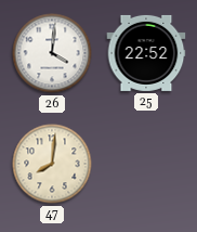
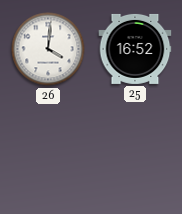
25: 22:52 -> 16:52
47: 8:01 -> none
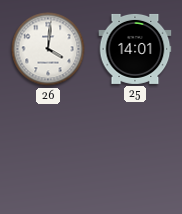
25: 16:52 -> 14:01
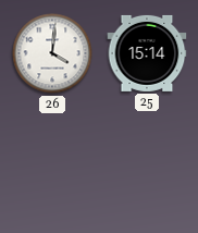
25: 14:01 -> 15:14
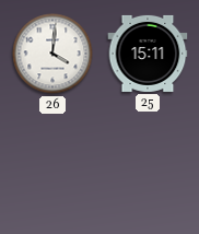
25: 15:14 -> 15:11
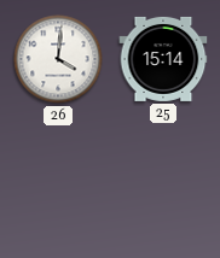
25: 15:11 -> 15:14
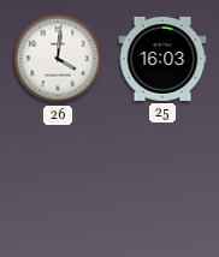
25: 15:14 -> 16:03
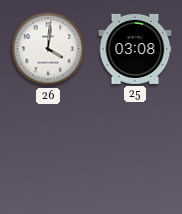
25: 16:03 -> 03:08
